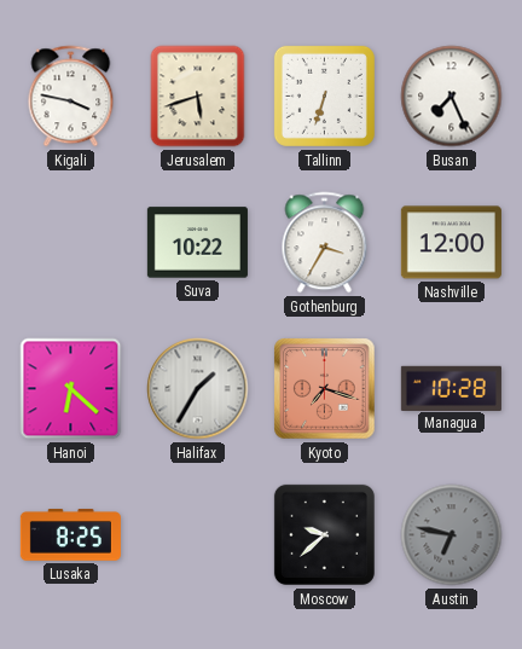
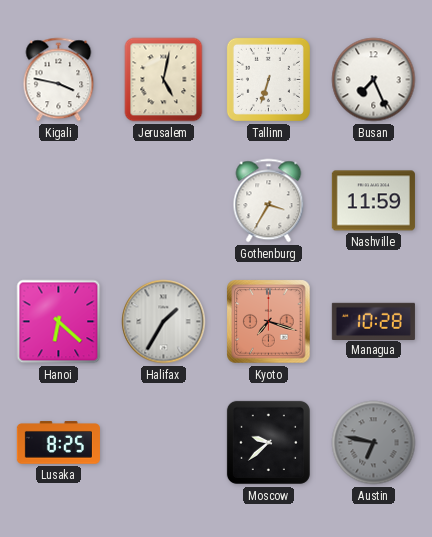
Jerusalem: 5:42 -> 5:02
Suva: 10:22 -> none
Nashville: 12:00 -> 11:59
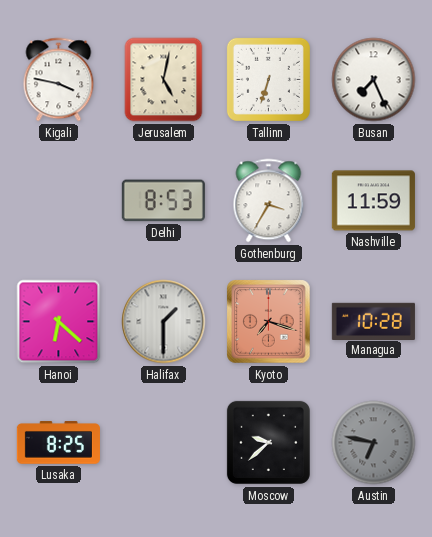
Delhi: none -> 8:53
Halifax: 1:35 -> 1:30
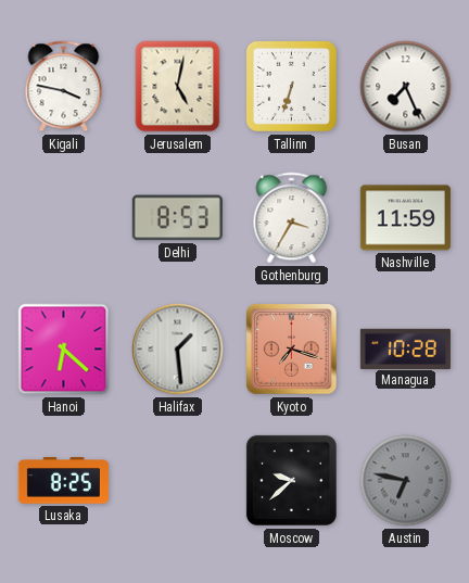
Halifax: 1:30 -> 1:29
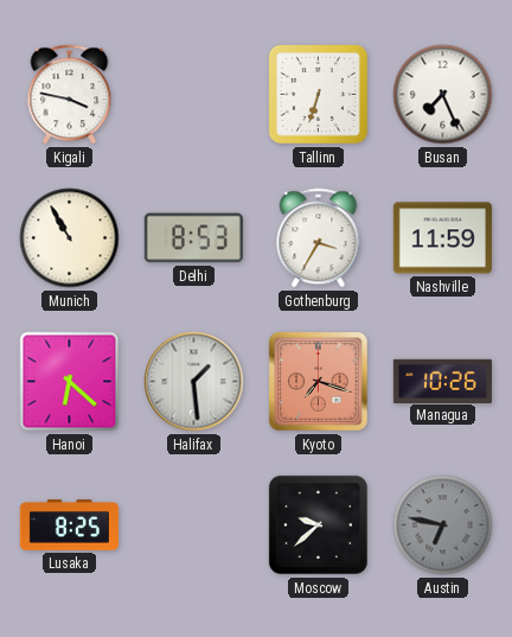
Jerusalem: 5:02 -> none
Munich: none -> 10:55
Managua: 10:28 -> 10:26
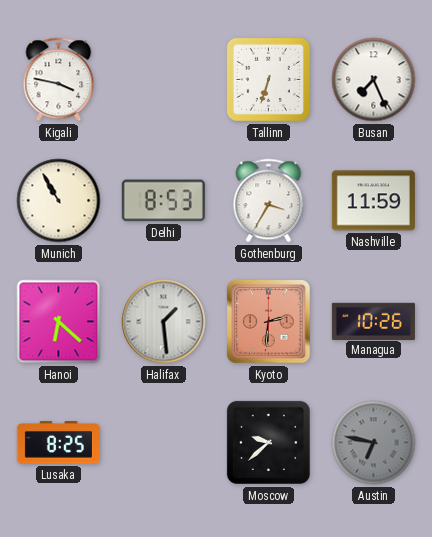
Kyoto: 7:18 -> 2:31
